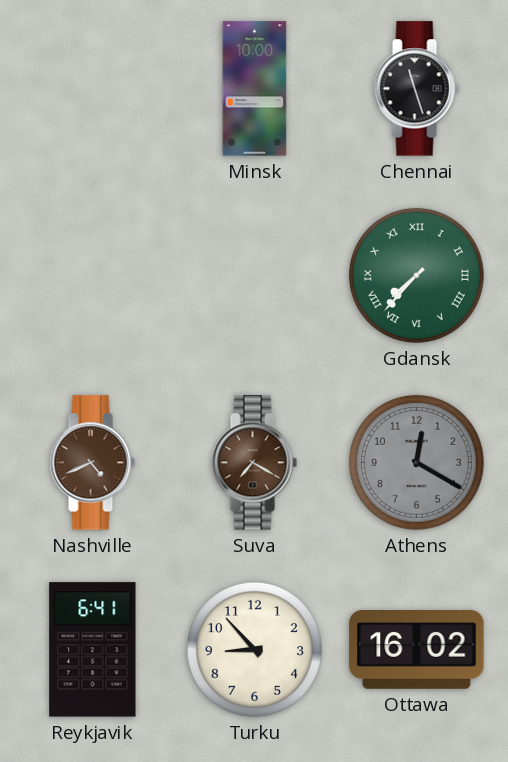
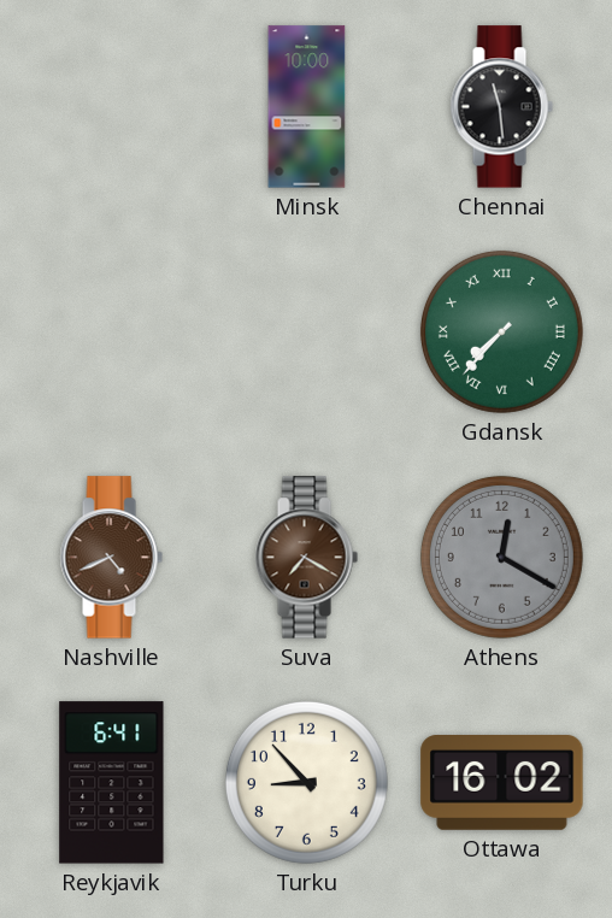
Chennai: 11:27 -> 11:29
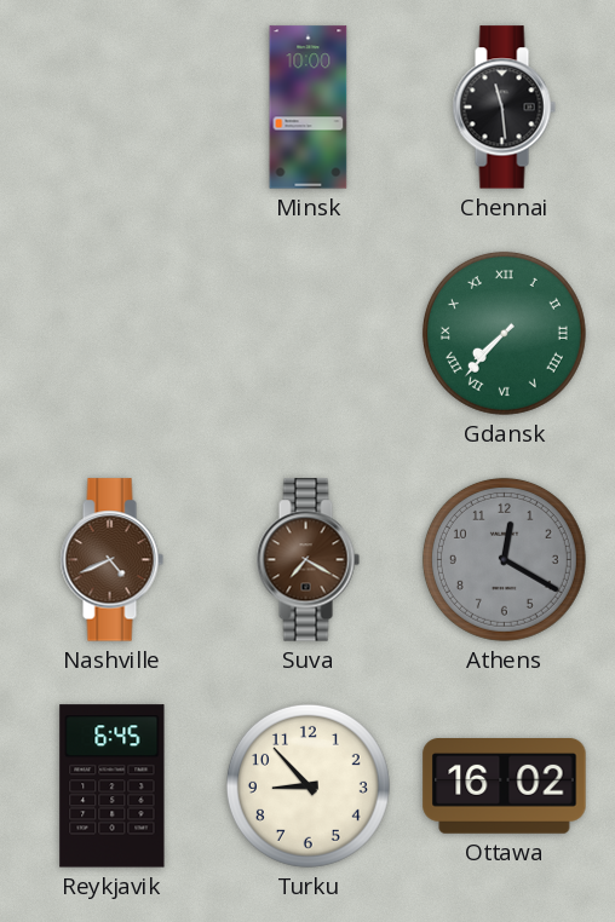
Reykjavik: 6:41 -> 6:45
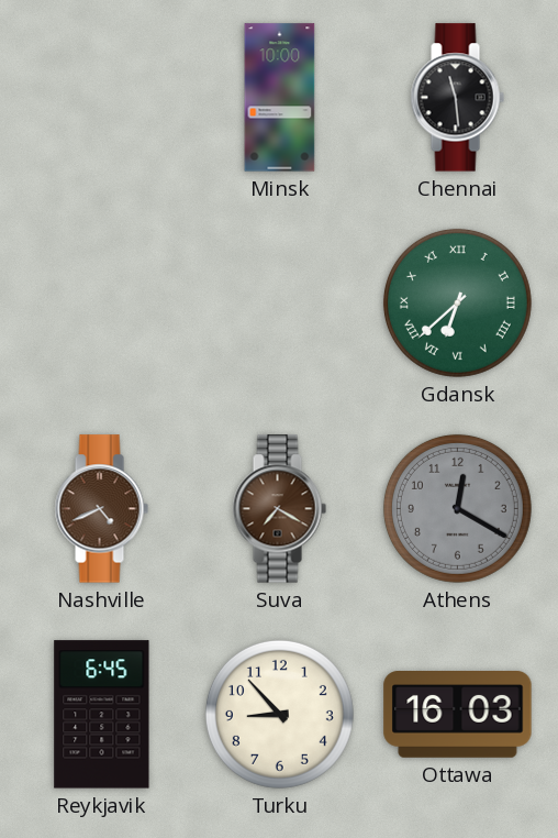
Gdansk: 7:37 -> 6:38
Ottawa: 16:02 -> 16:03
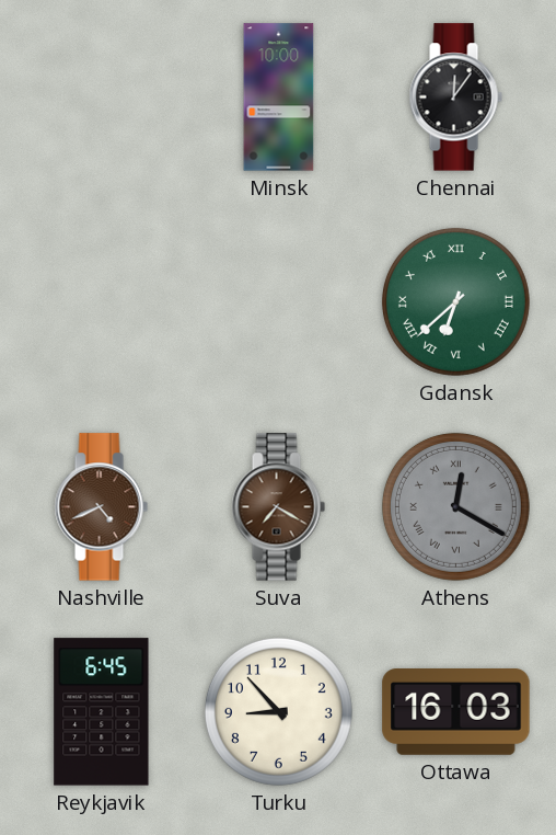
Chennai: 11:29 -> 12:06
Athens numerals: Arabic -> Roman
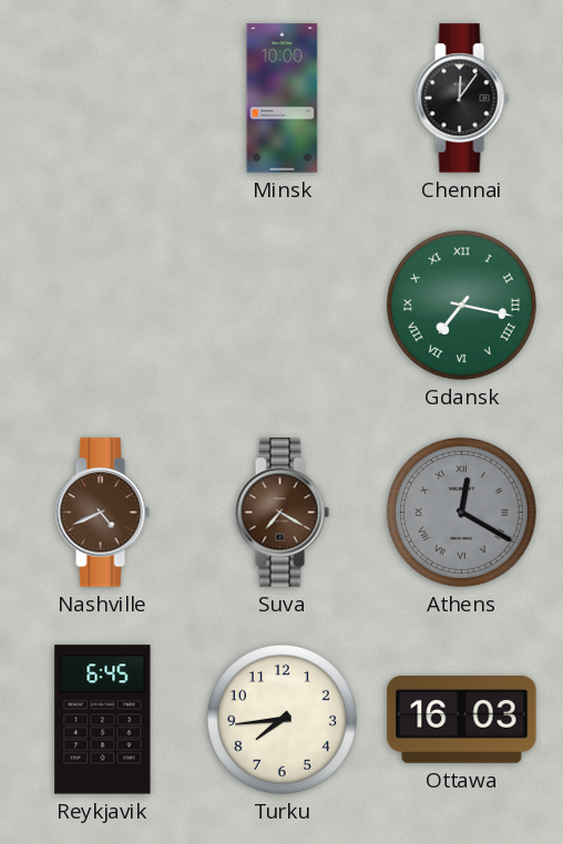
Gdansk: 6:38 -> 7:17
Turku: 8:53 -> 7:44
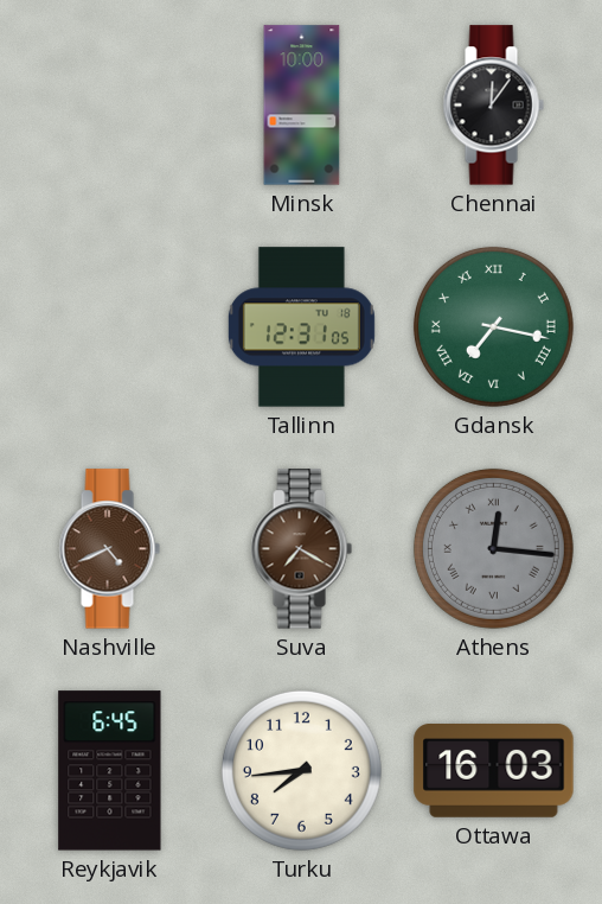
Tallinn: none -> 12:31
Athens: 12:20 -> 12:16
